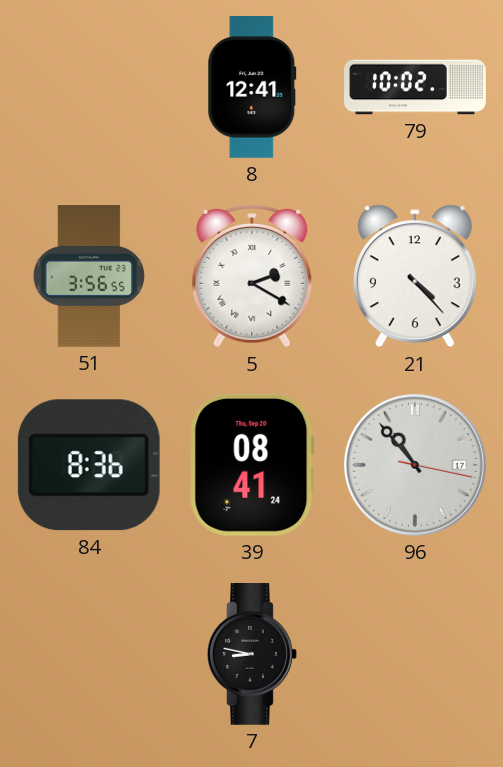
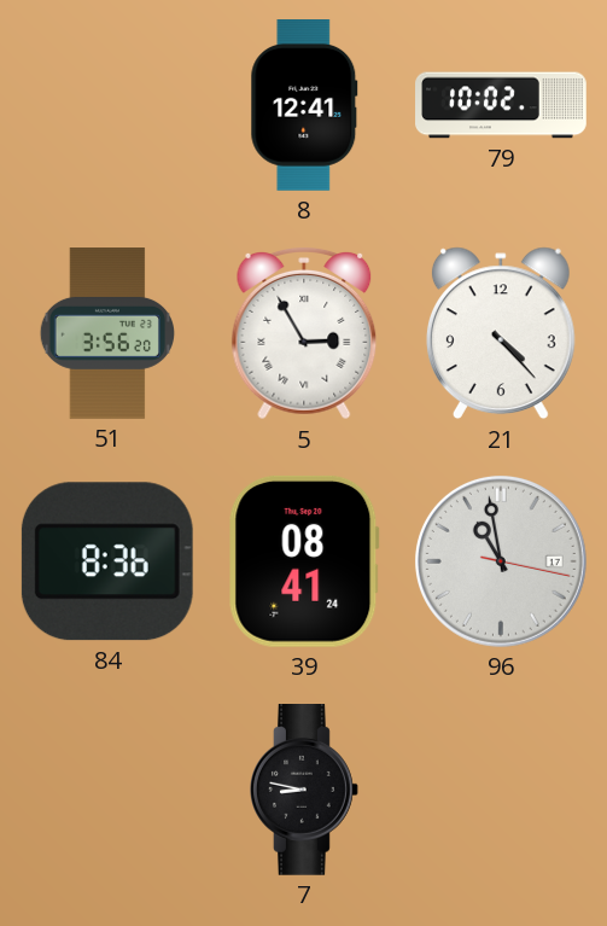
51: 3:56:55 -> 3:56:20
5: 2:20 -> 2:55
96: 10:53 -> 10:58
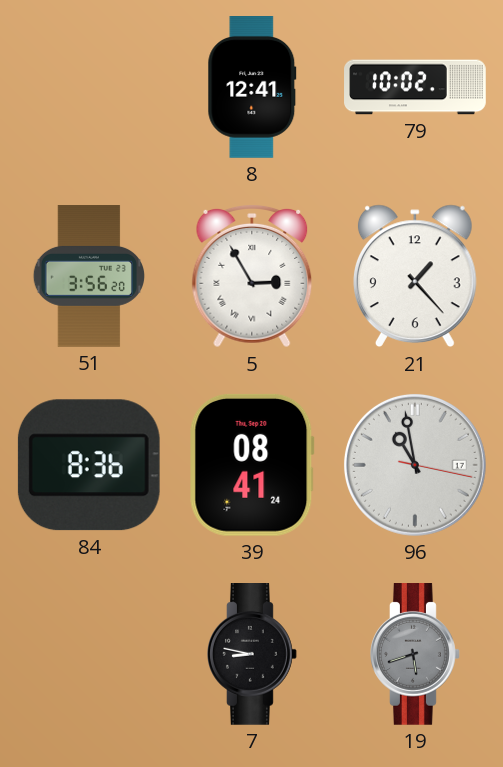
21: 4:23 -> 1:23
19: none -> 5:42
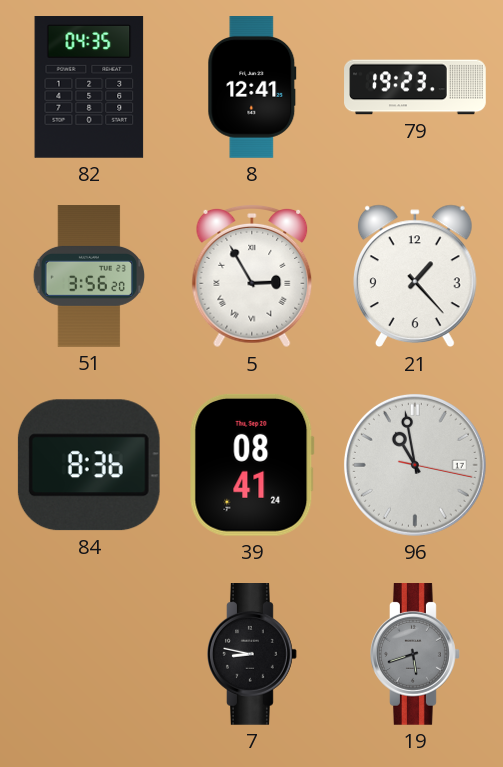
82: none -> 04:35
79: 10:02 -> 19:23
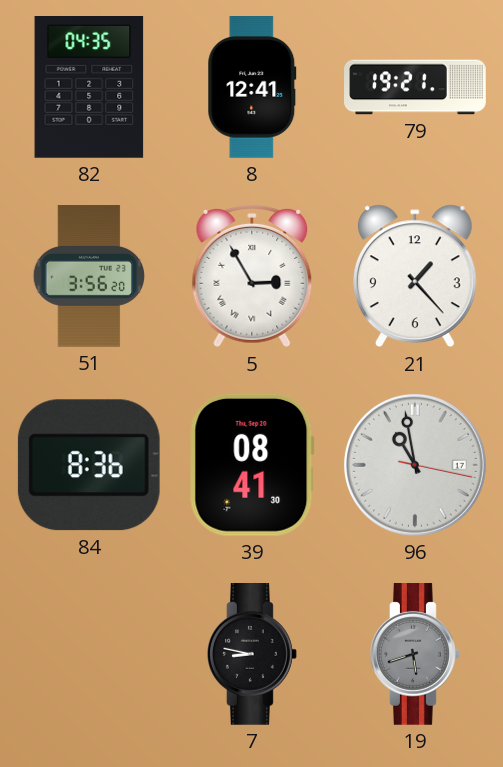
79: 19:23 -> 19:21
39: 08:41:24 -> 08:41:30
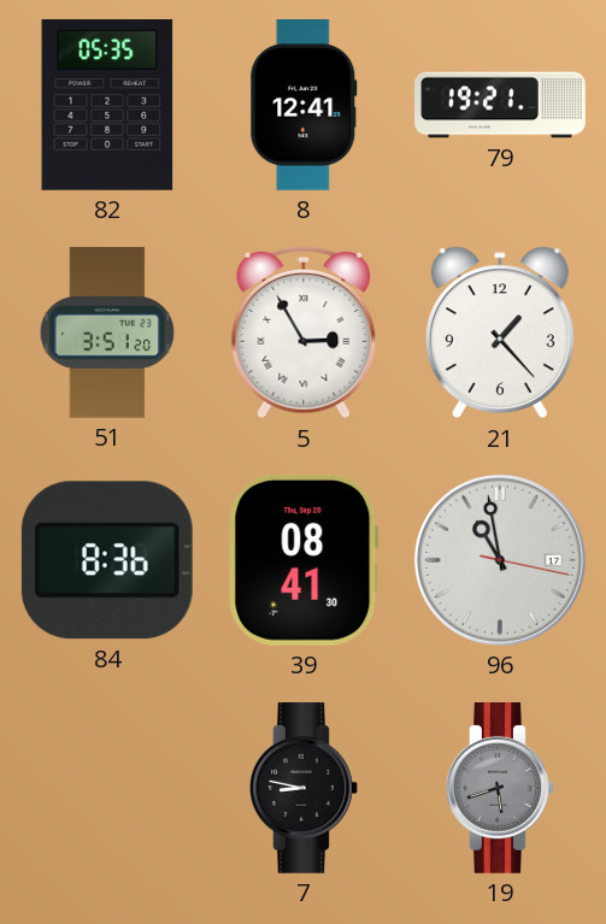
82: 04:35 -> 05:35
51: 3:56 -> 3:51
